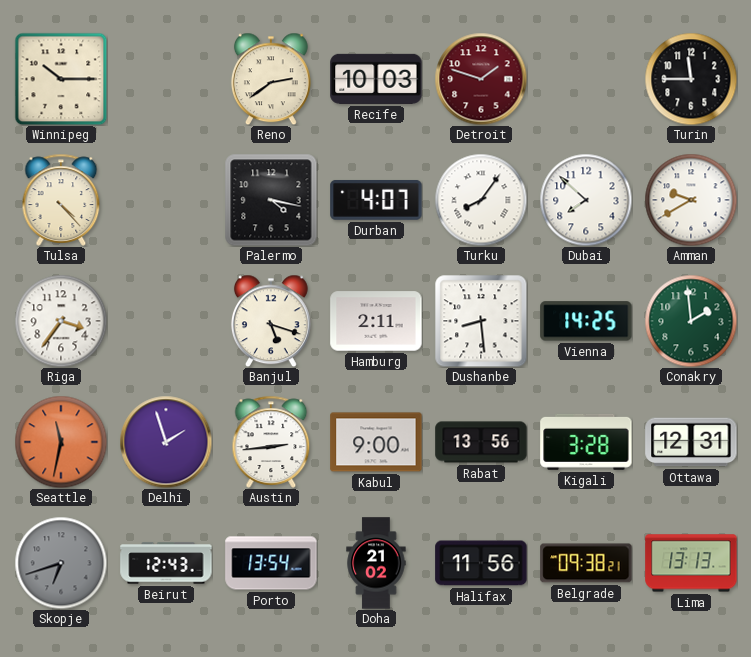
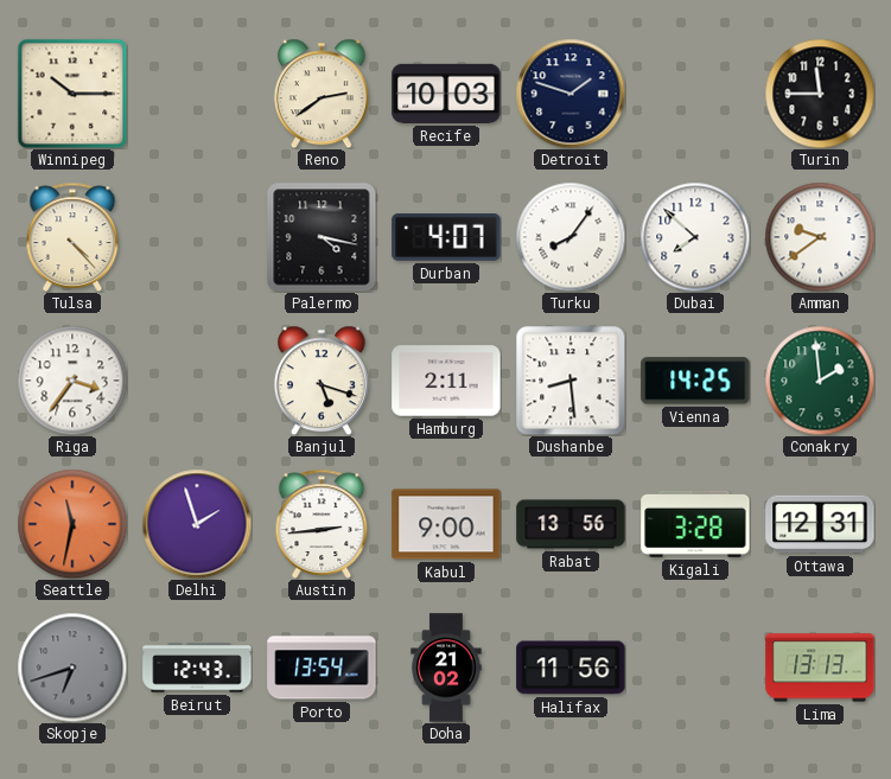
Detroit dial: burgundy -> navy
Amman: 9:40 -> 9:39
Belgrade: 09:38 -> none
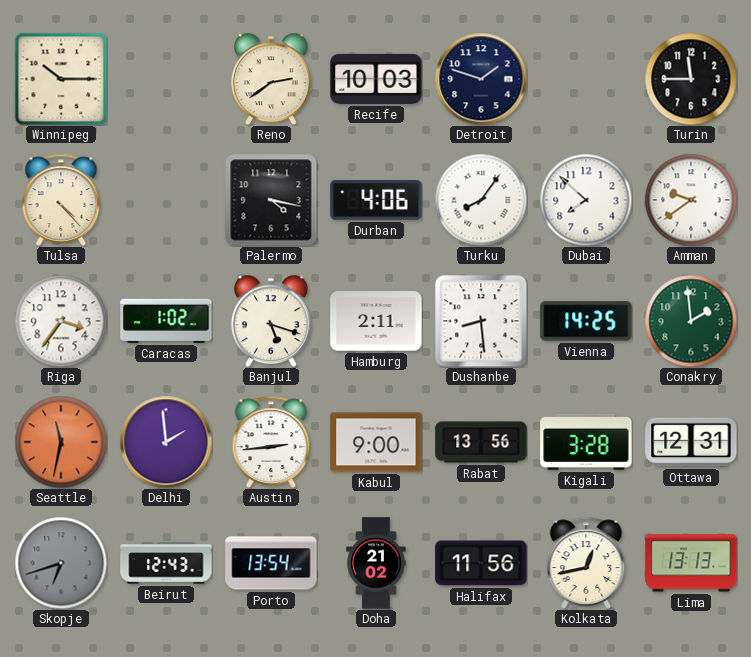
Durban: 4:07 -> 4:06
Caracas: none -> 1:02
Delhi: 1:57 -> 1:59
Kolkata: none -> 12:43
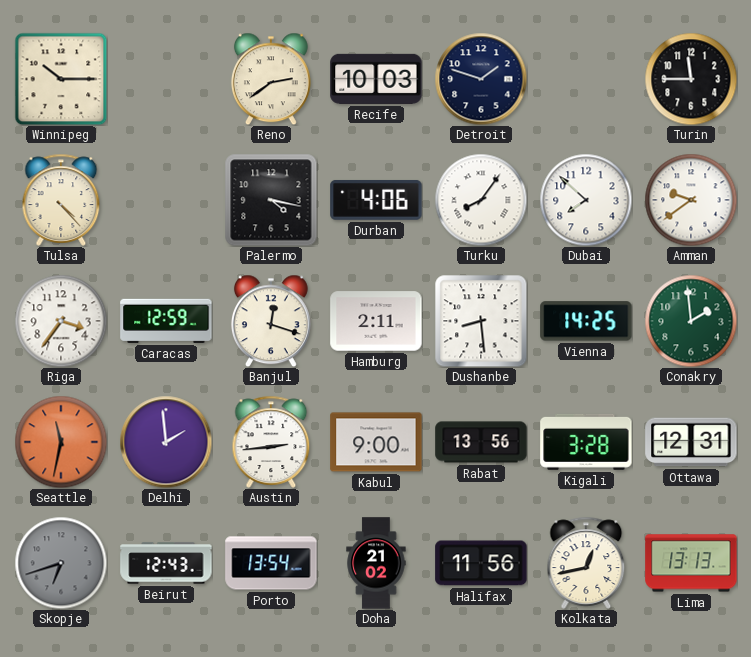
Caracas: 1:02 -> 12:59
Banjul: 5:18 -> 12:18
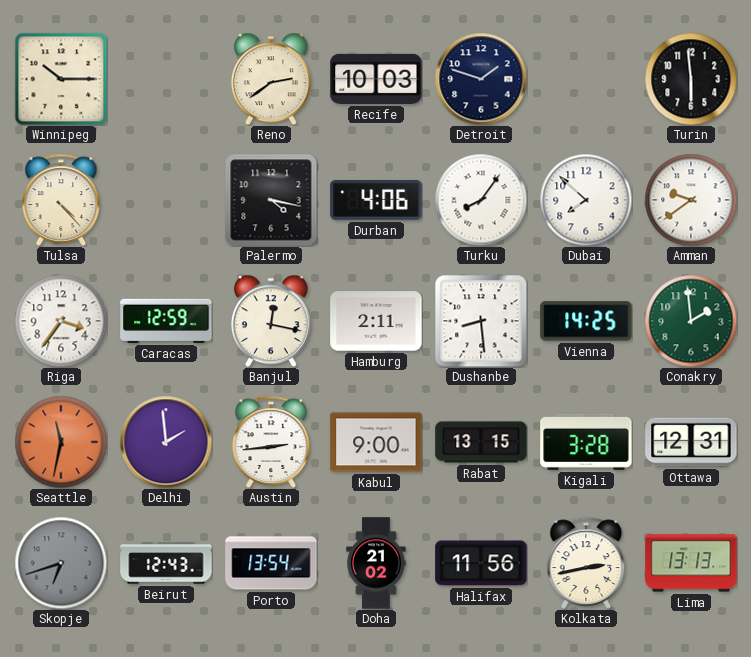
Turin: 11:45 -> 5:59
Banjul: 12:18 -> 12:17
Rabat: 13:56 -> 13:15
Kolkata: 12:43 -> 2:43
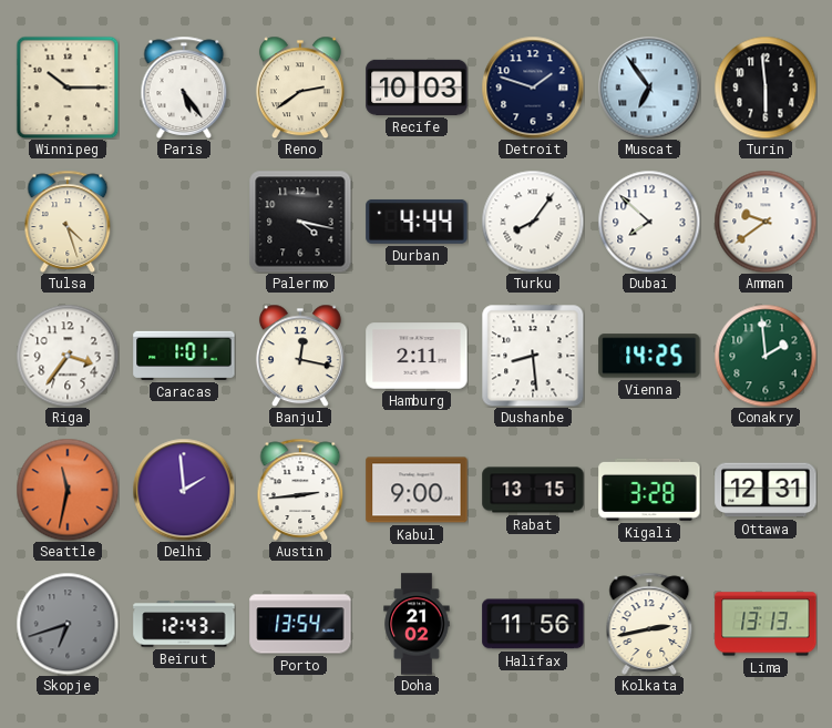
Paris: none -> 5:24
Muscat: none -> 6:54
Tulsa: 4:23 -> 4:27
Durban: 4:06 -> 4:44
Caracas: 12:59 -> 1:01
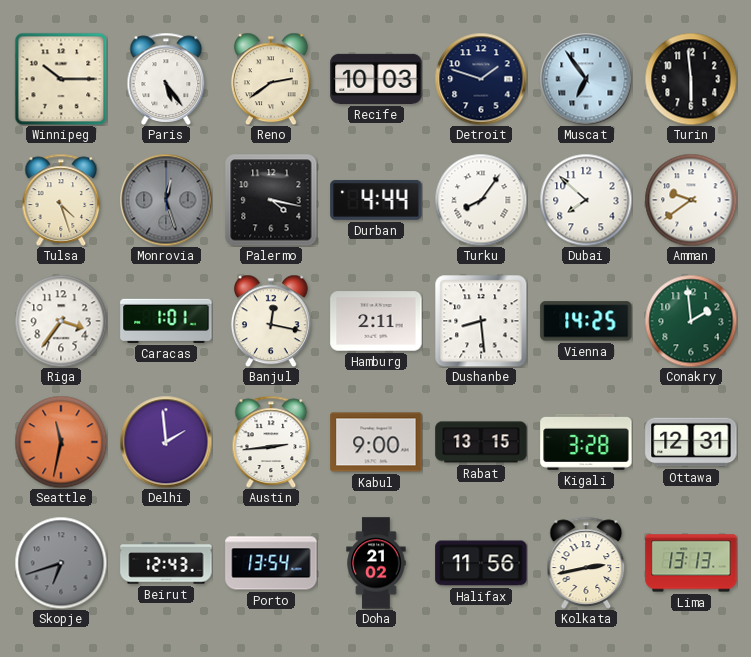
Monrovia: none -> 12:27
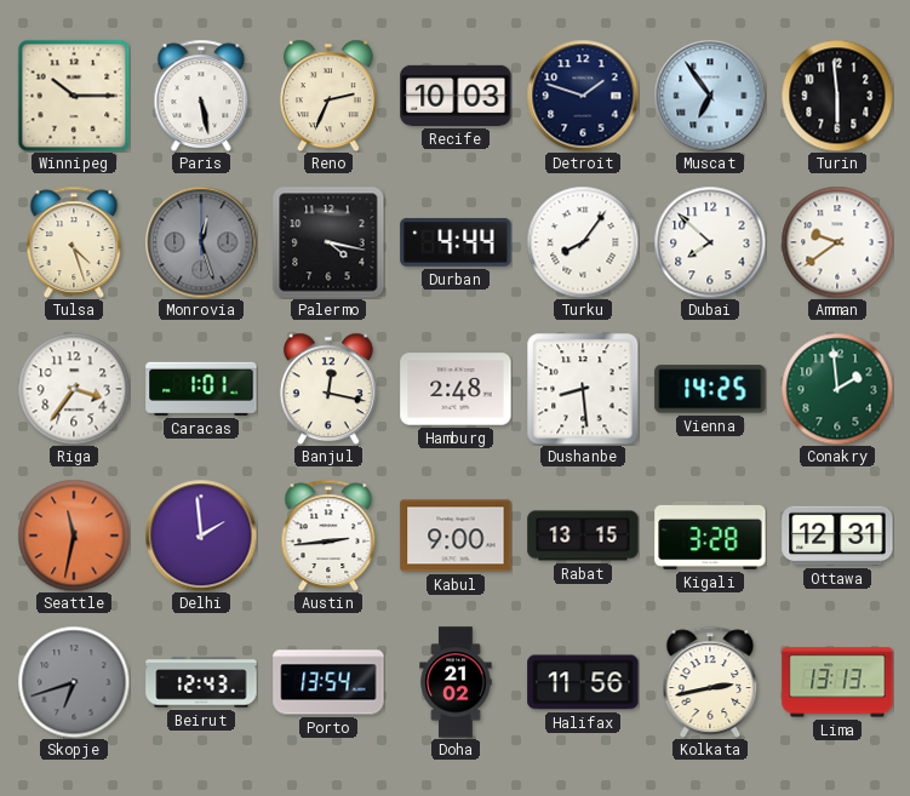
Paris: 5:24 -> 5:28
Reno: 2:39 -> 2:34
Hamburg: 2:11 -> 2:48
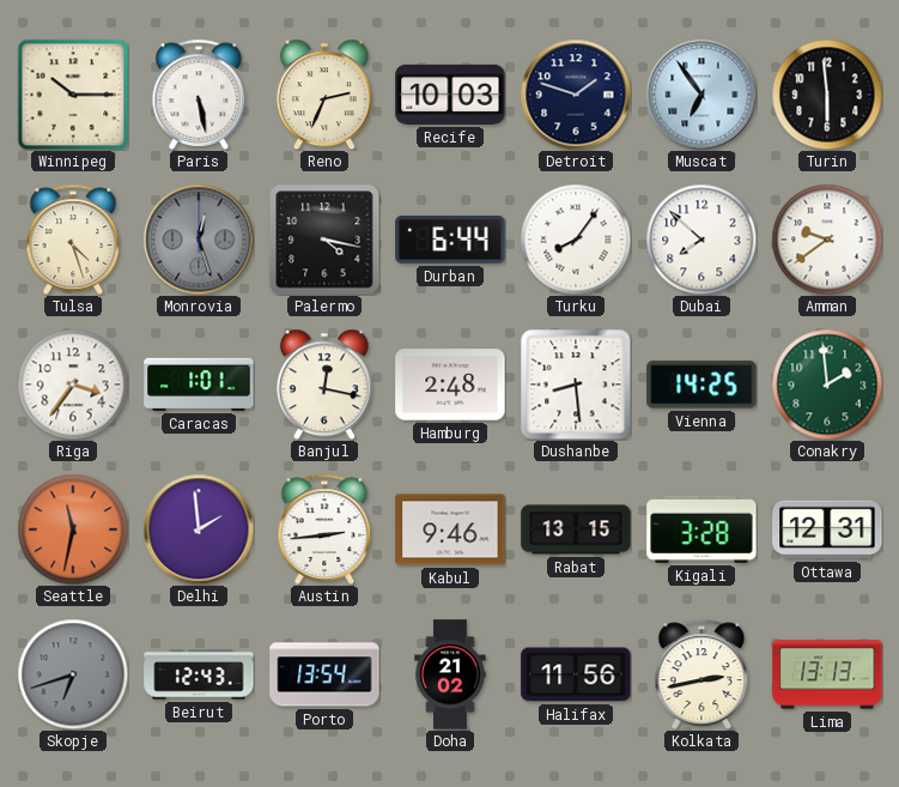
Durban: 4:44 -> 6:44
Kabul: 9:00 -> 9:46
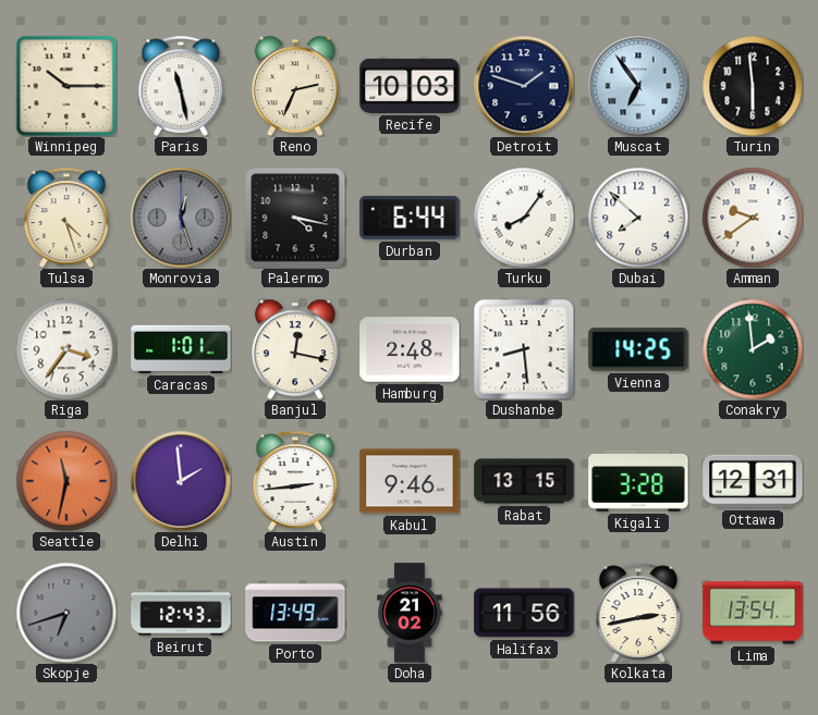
Paris: 5:28 -> 11:28
Porto: 13:54 -> 13:49
Lima: 13:13 -> 13:54
